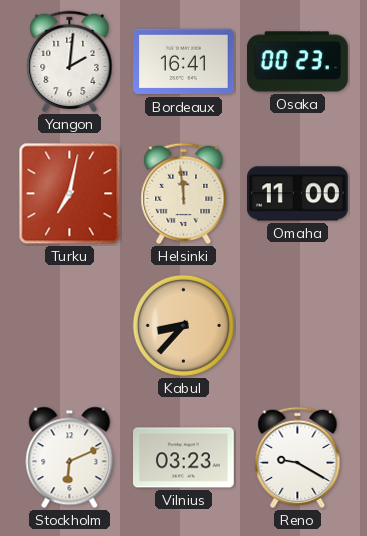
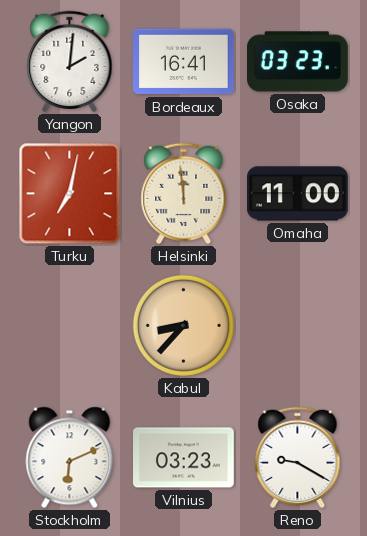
Osaka: 00:23 -> 03:23
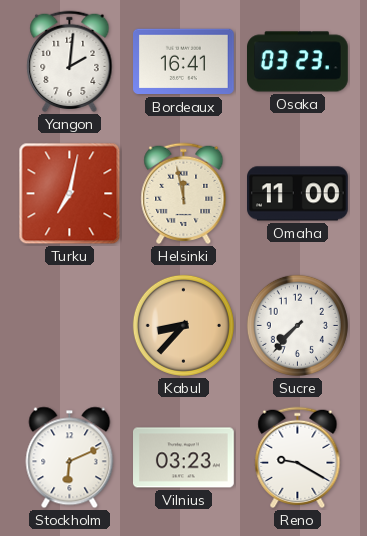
Helsinki: 11:59 -> 11:58
Sucre: none -> 7:37
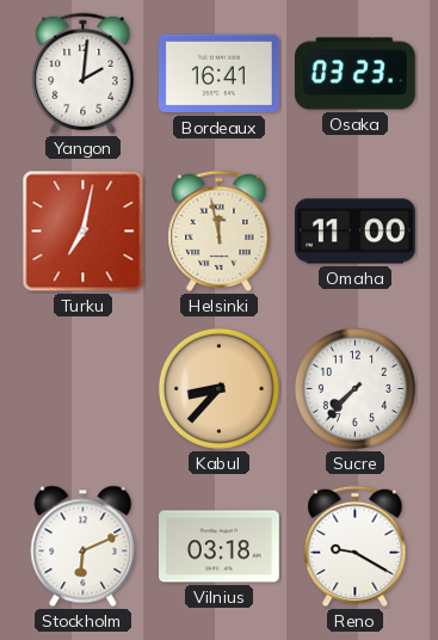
Vilnius: 03:23 -> 03:18
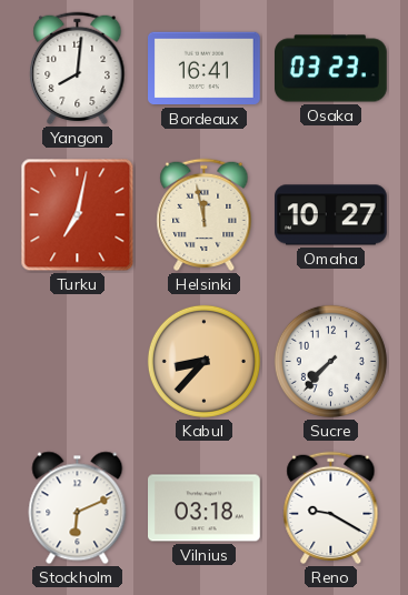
Yangon: 2:01 -> 8:01
Omaha: 11:00 -> 10:27
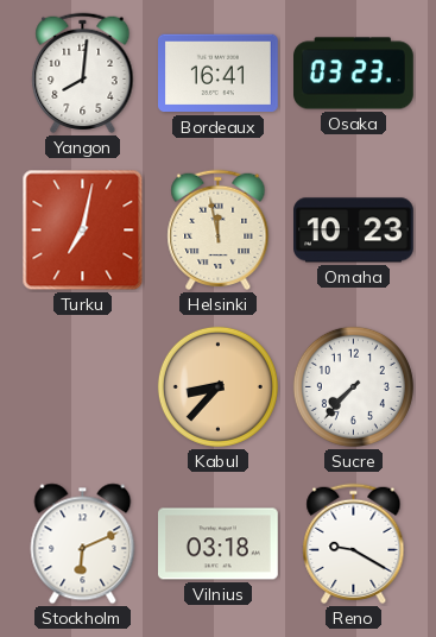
Omaha: 10:27 -> 10:23
